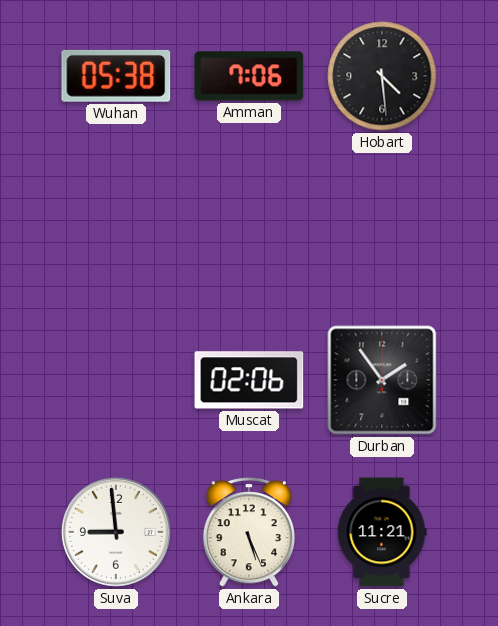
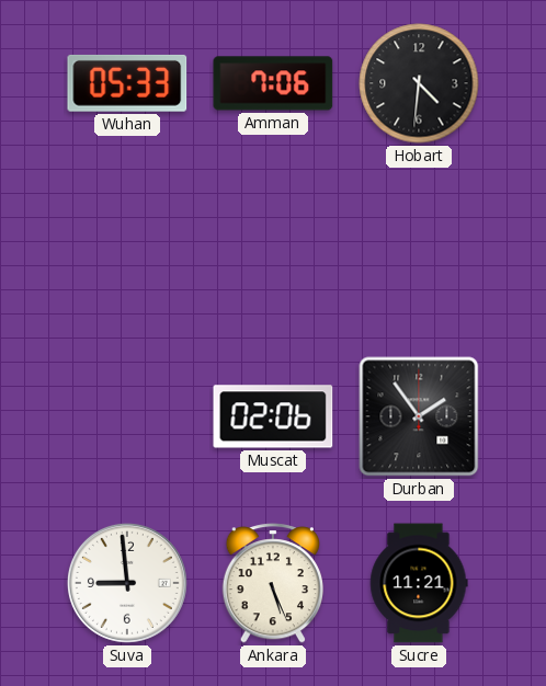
Wuhan: 05:38 -> 05:33
Hobart: 4:29 -> 4:31
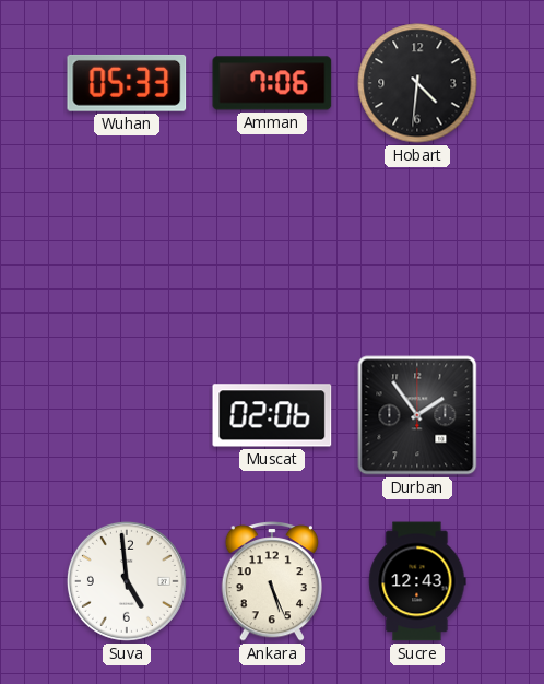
Suva: 8:59 -> 4:59
Sucre: 11:21 -> 12:43
